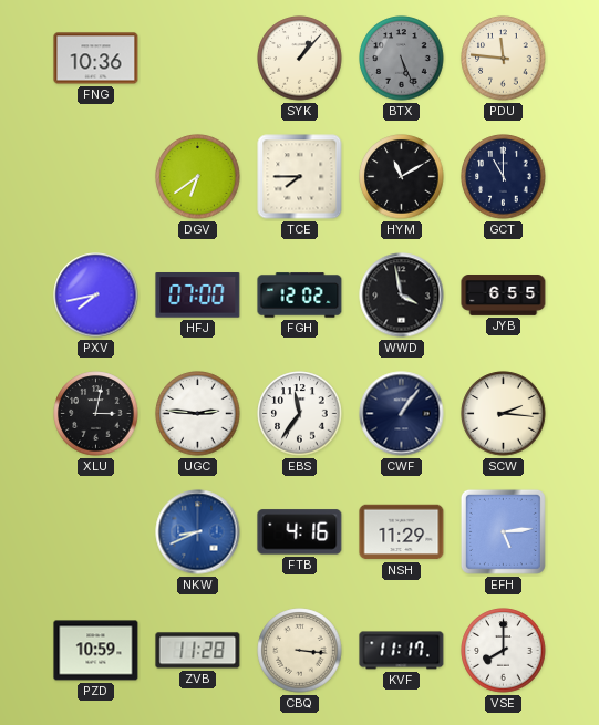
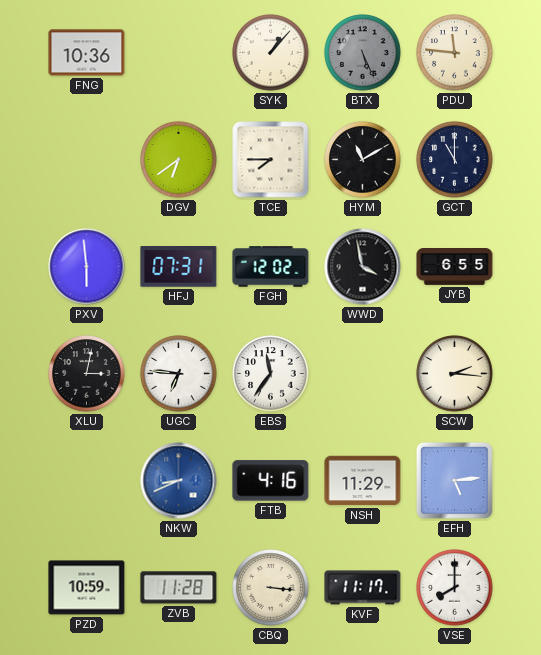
PXV: 7:43 -> 5:59
HFJ: 07:00 -> 07:31
UGC: 2:46 -> 6:46
CWF: 1:06 -> none
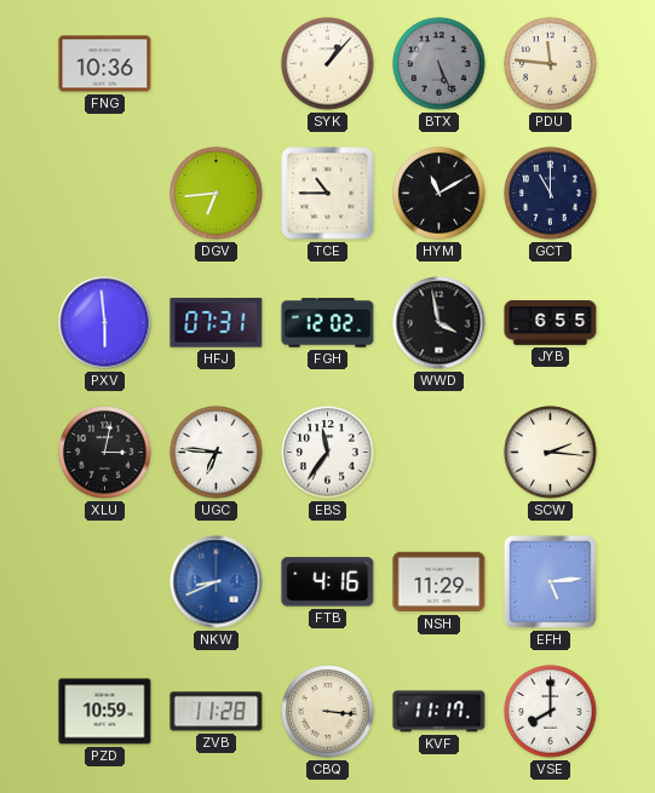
DGV: 6:39 -> 6:44
TCE: 7:45 -> 10:45
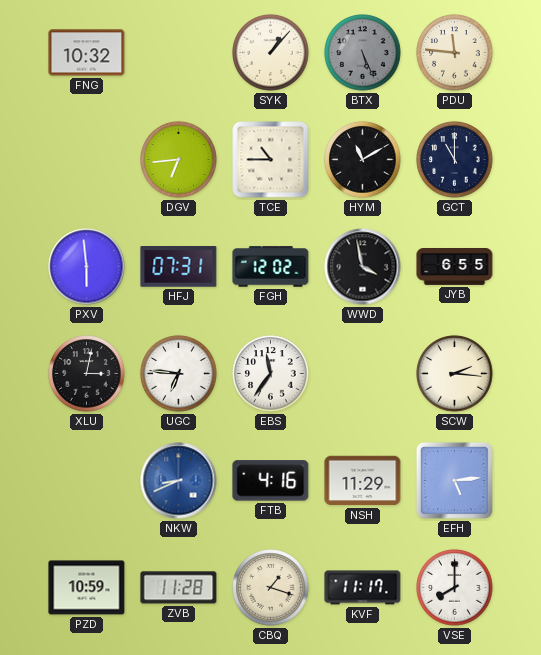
FNG: 10:36 -> 10:32
CBQ: 3:16 -> 1:18
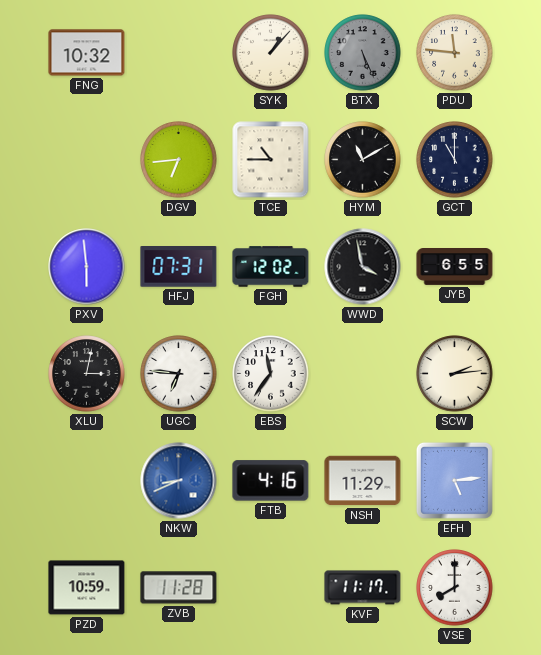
SCW: 2:16 -> 2:14
CBQ: 1:18 -> none
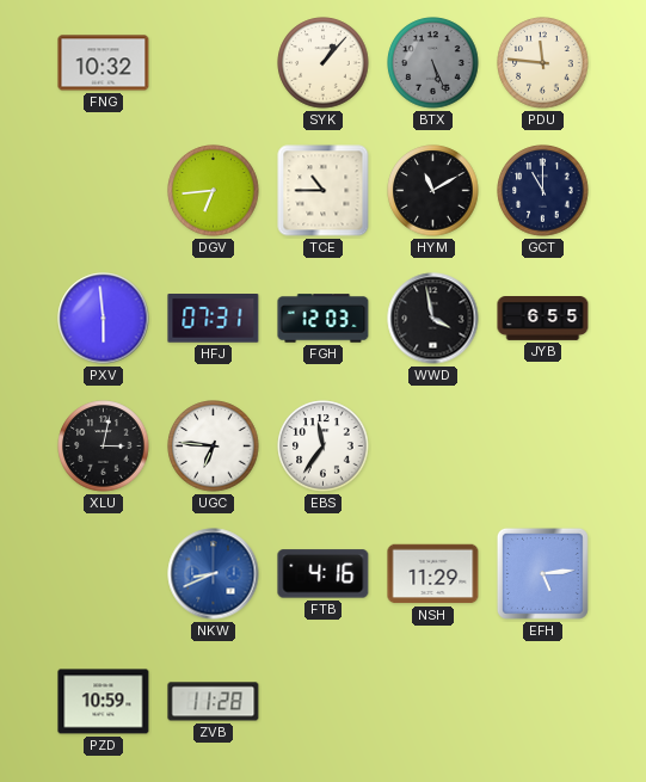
FGH: 12:02 -> 12:03
SCW: 2:14 -> none
KVF: 11:17 -> none
VSE: 8:00 -> none
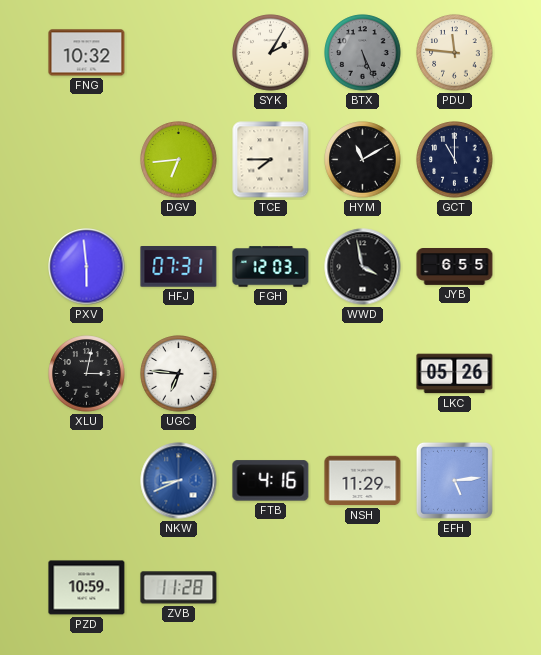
SYK: 1:07 -> 2:05
TCE: 10:45 -> 7:45
EBS: 11:36 -> none
LKC: none -> 05:26
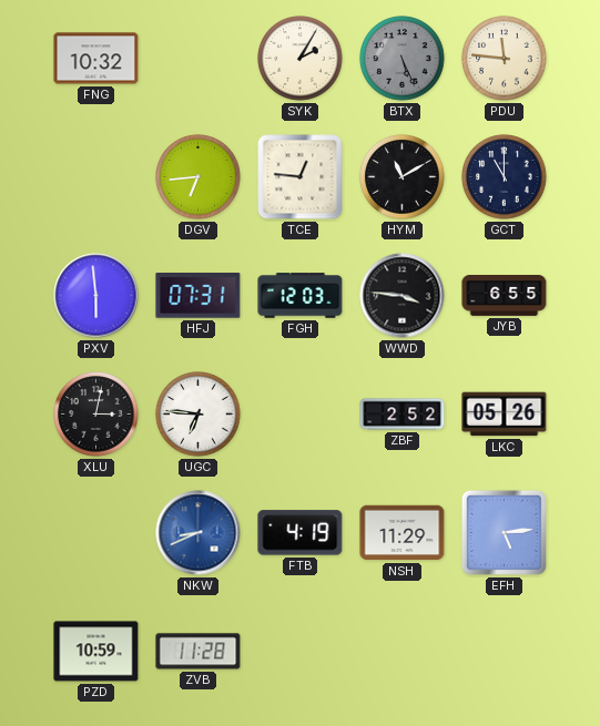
TCE: 7:45 -> 12:46
WWD: 3:58 -> 3:46
ZBF: none -> 2:52
FTB: 4:16 -> 4:19
